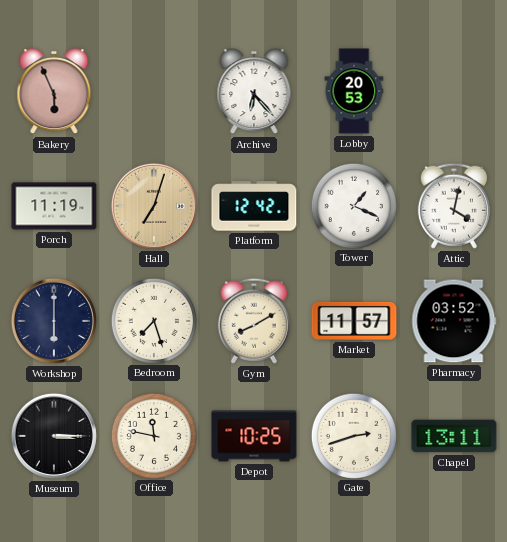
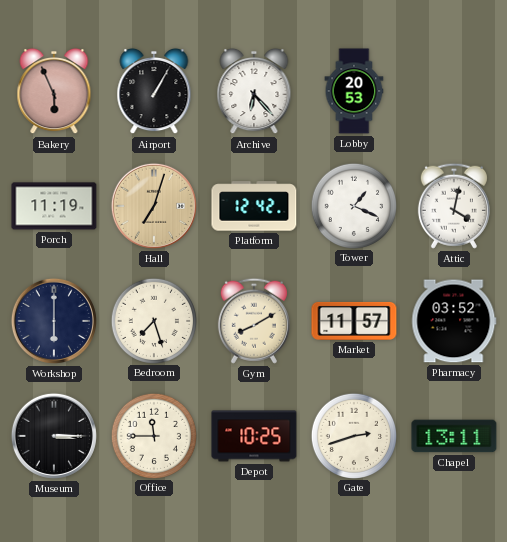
Airport: none -> 1:05
Office: 11:47 -> 11:45
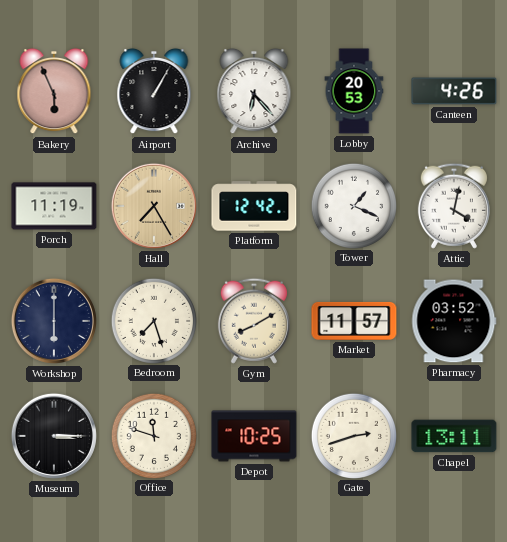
Canteen: none -> 4:26
Hall: 7:03 -> 7:25
Office: 11:45 -> 11:48
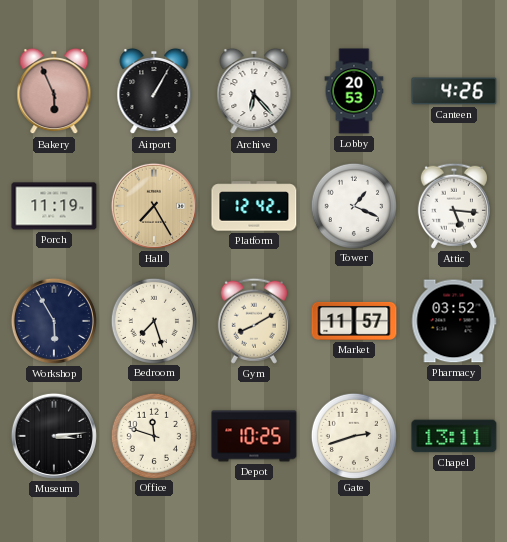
Attic: 4:02 -> 5:16
Workshop: 6:00 -> 5:55
Museum: 3:15 -> 3:14
